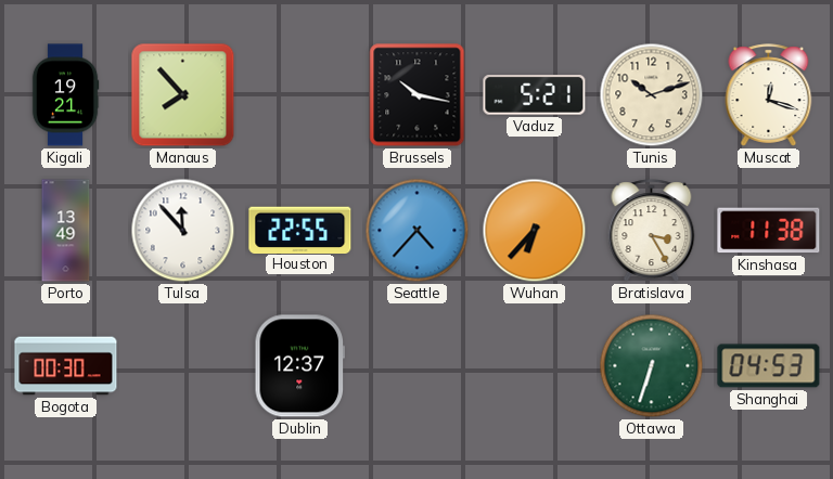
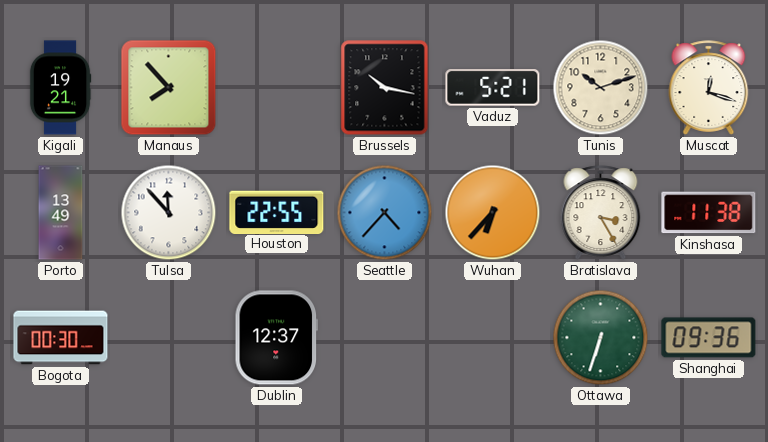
Shanghai: 04:53 -> 09:36
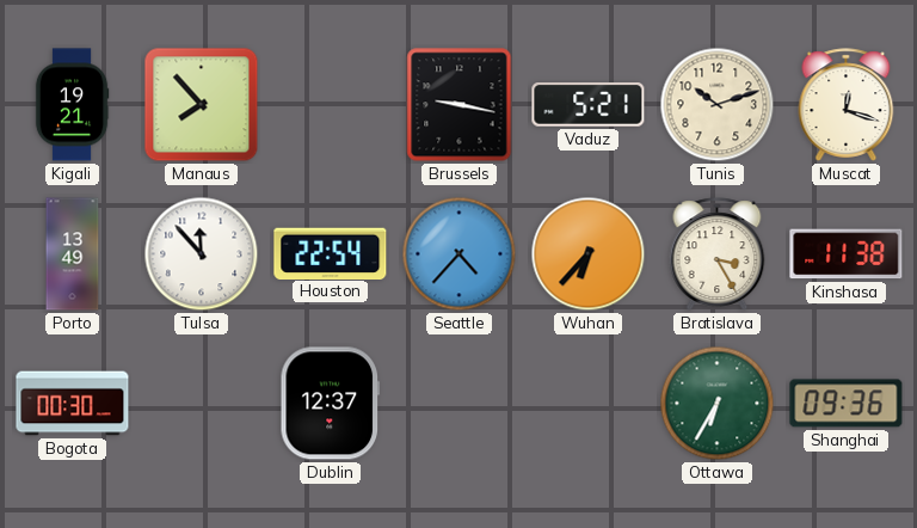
Brussels: 10:17 -> 9:17
Houston: 22:55 -> 22:54
Ottawa: 6:33 -> 6:35
